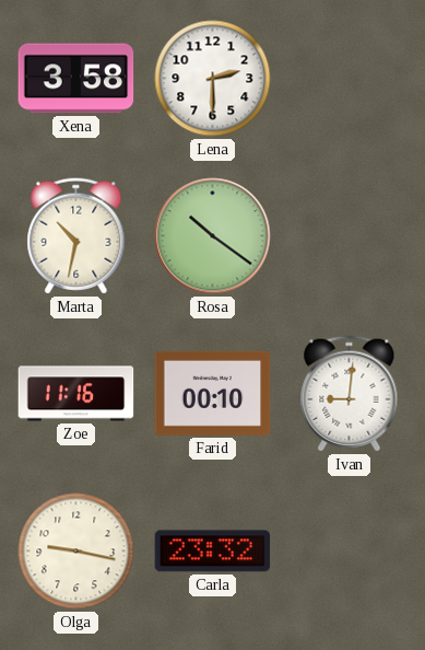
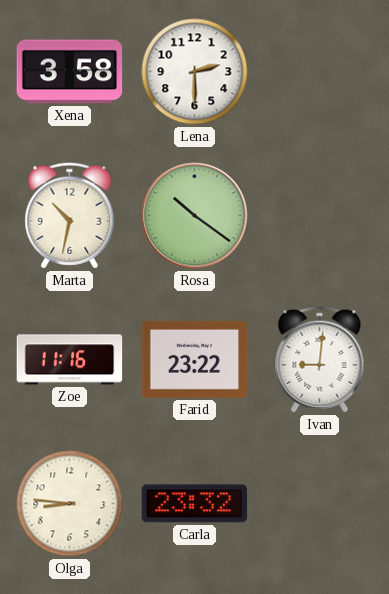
Farid: 00:10 -> 23:22
Olga: 9:17 -> 8:46
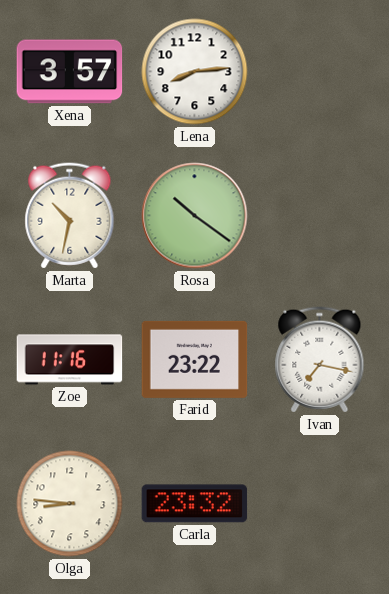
Xena: 3:58 -> 3:57
Lena: 2:30 -> 8:14
Ivan: 9:01 -> 7:17
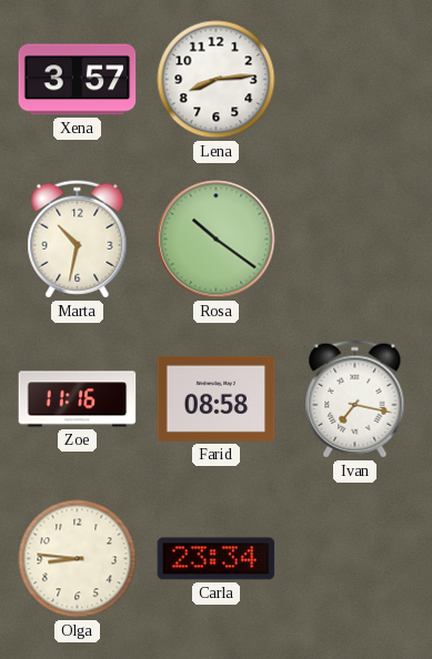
Farid: 23:22 -> 08:58
Carla: 23:32 -> 23:34
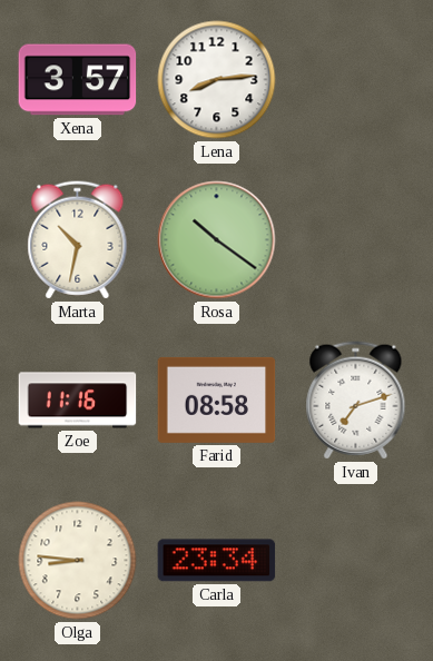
Ivan: 7:17 -> 7:12
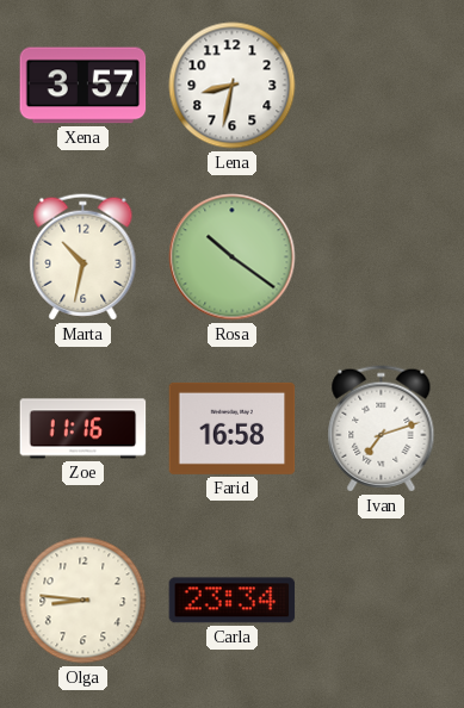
Lena: 8:14 -> 8:32
Farid: 08:58 -> 16:58
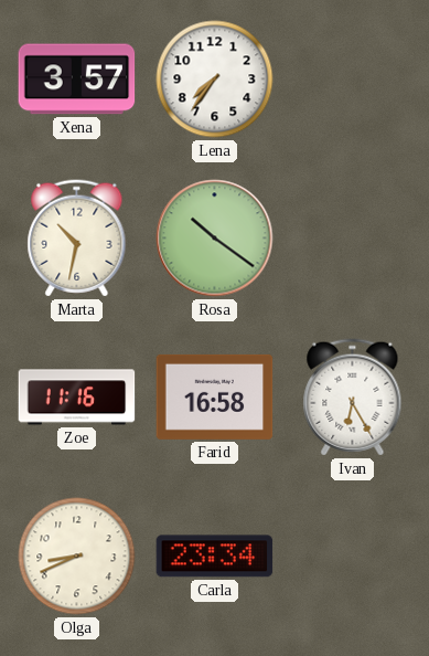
Lena: 8:32 -> 7:36
Ivan: 7:12 -> 6:25
Olga: 8:46 -> 8:41
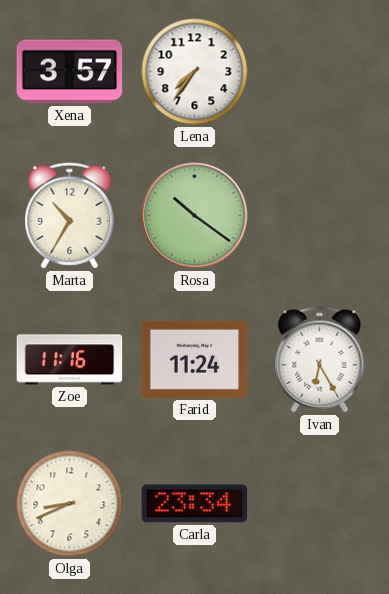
Marta: 10:32 -> 10:35
Farid: 16:58 -> 11:24
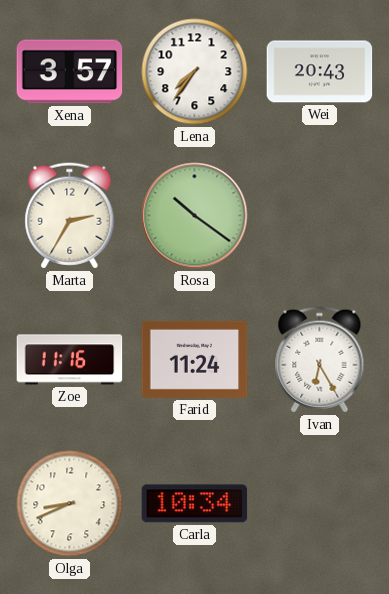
Wei: none -> 20:43
Marta: 10:35 -> 2:35
Carla: 23:34 -> 10:34
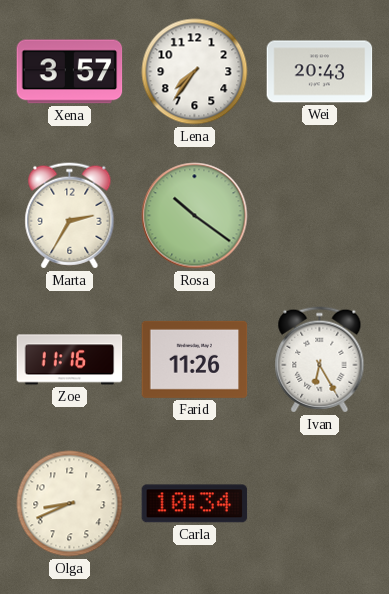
Farid: 11:24 -> 11:26
